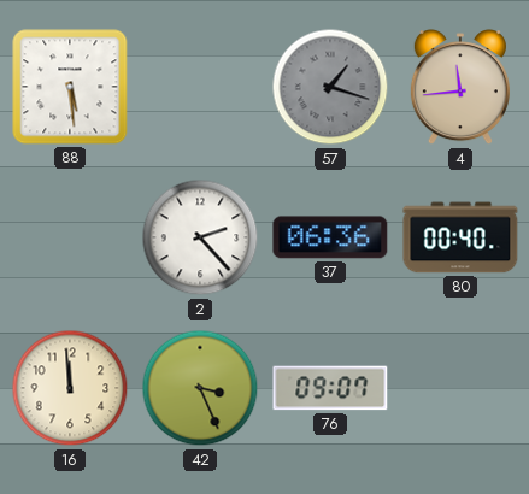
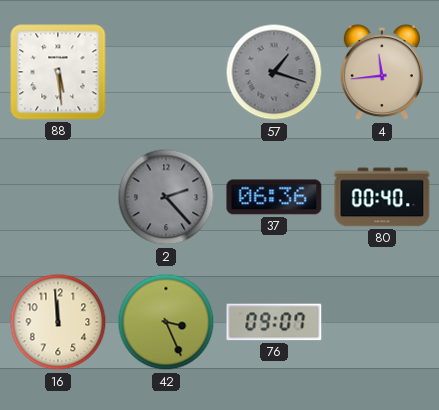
2 dial: white -> grey
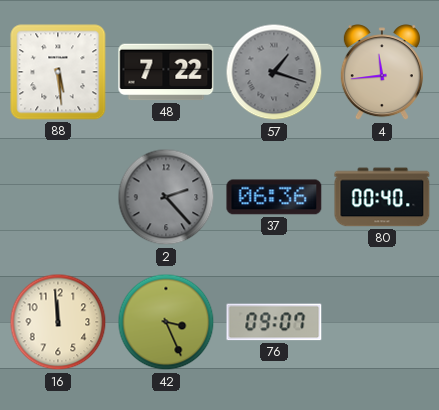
48: none -> 7:22
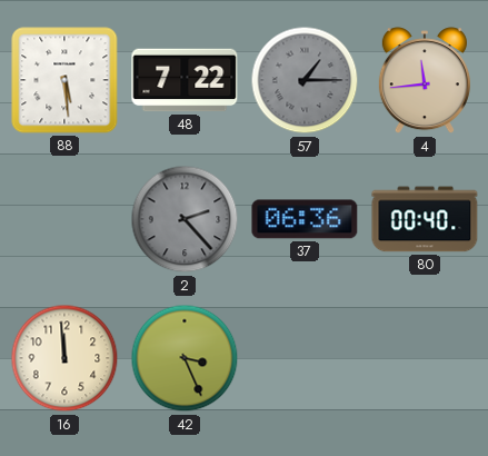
57: 1:18 -> 1:15
76: 09:07 -> none
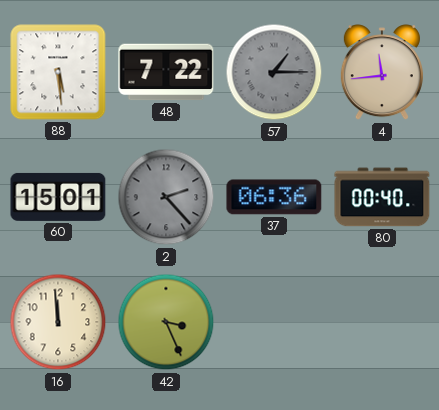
60: none -> 15:01
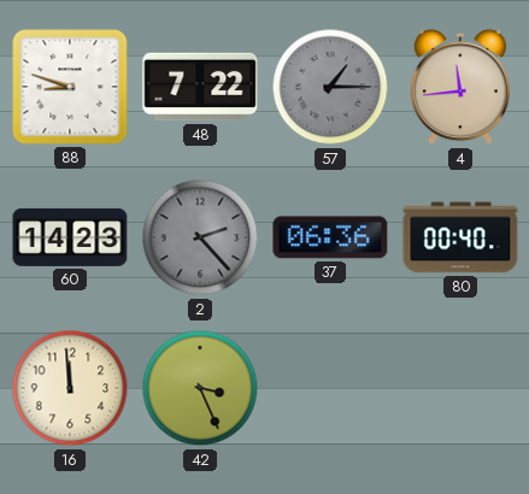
88: 5:29 -> 8:48
60: 15:01 -> 14:23
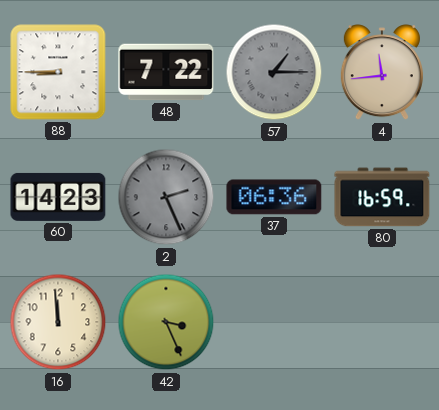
88: 8:48 -> 8:45
2: 2:23 -> 2:26
80: 00:40 -> 16:59
